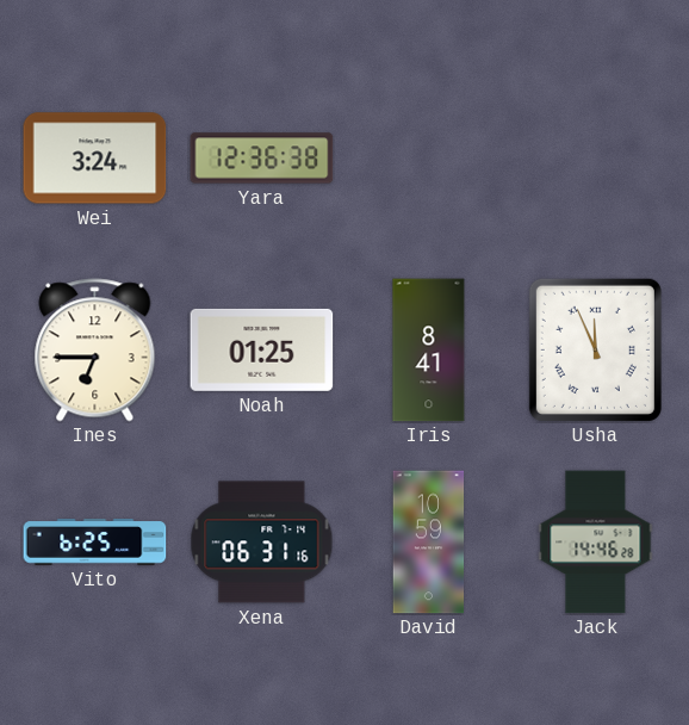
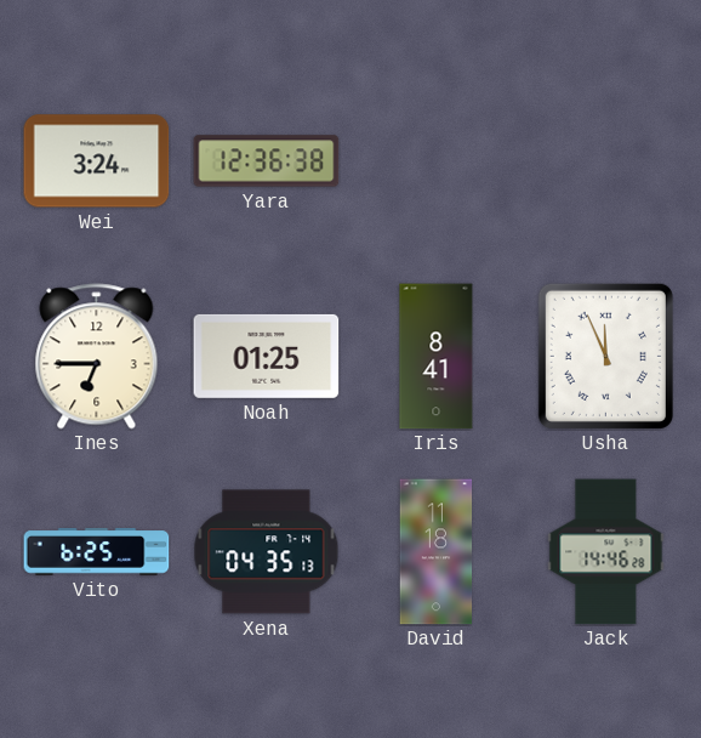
Xena: 06:31 -> 04:35
David: 10:59 -> 11:18
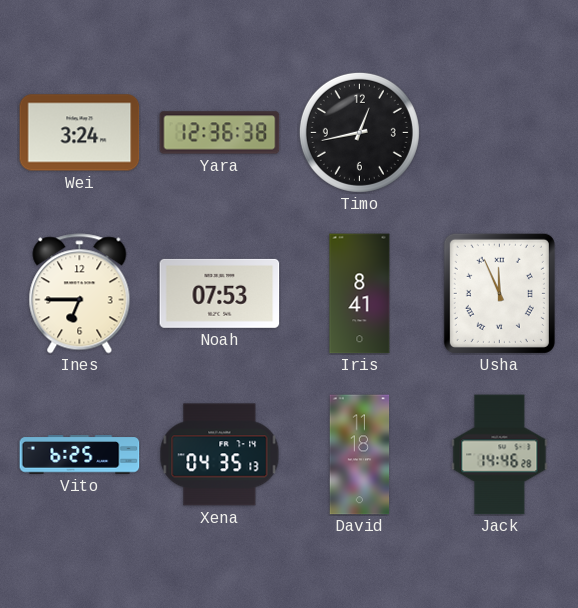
Timo: none -> 12:43
Noah: 01:25 -> 07:53
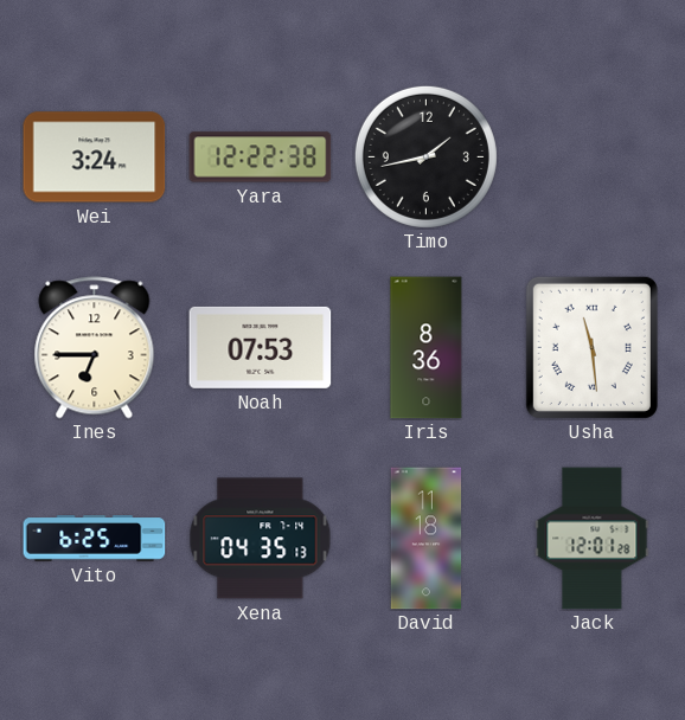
Yara: 12:36 -> 12:22
Timo: 12:43 -> 1:43
Iris: 8:41 -> 8:36
Usha: 11:56 -> 11:29
Jack: 14:46 -> 12:01
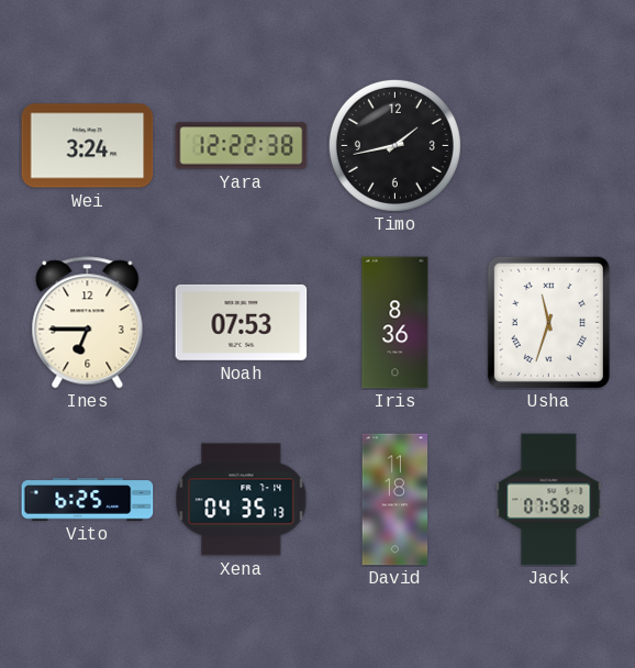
Usha: 11:29 -> 11:33
Jack: 12:01 -> 07:58
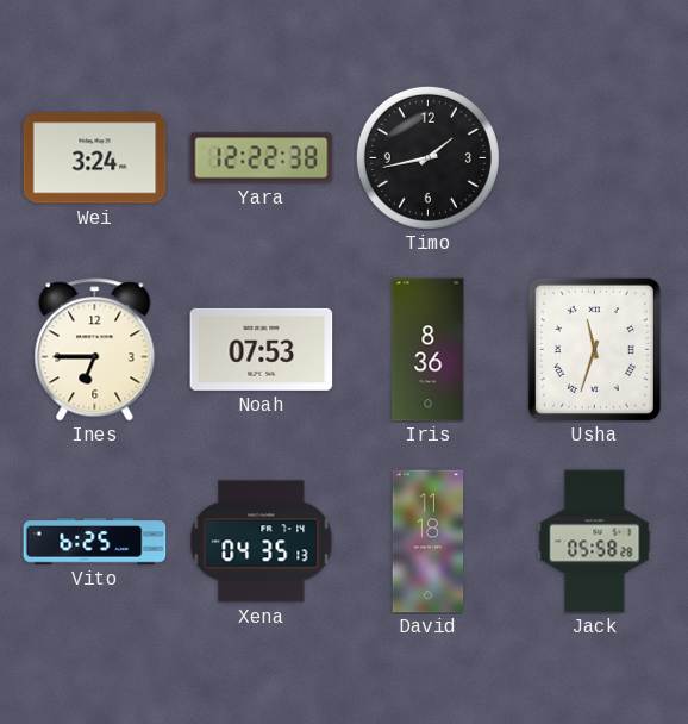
Jack: 07:58 -> 05:58
